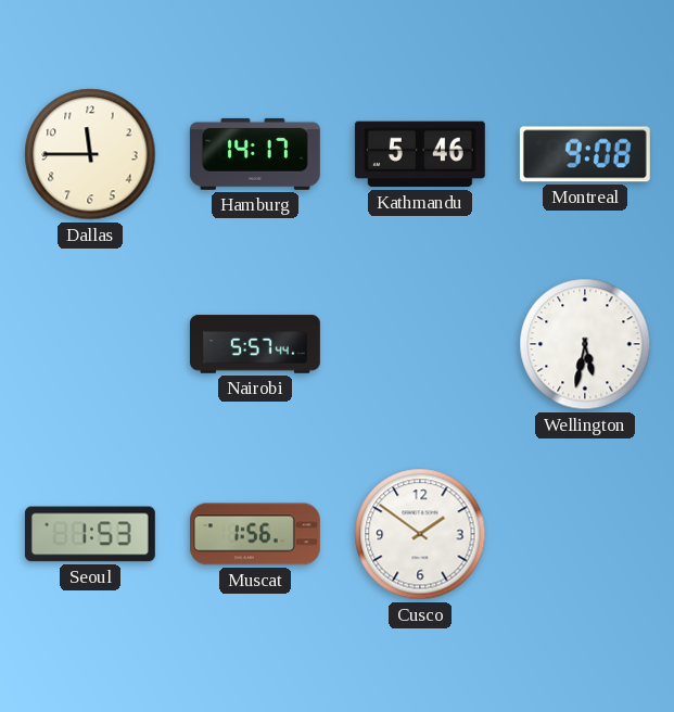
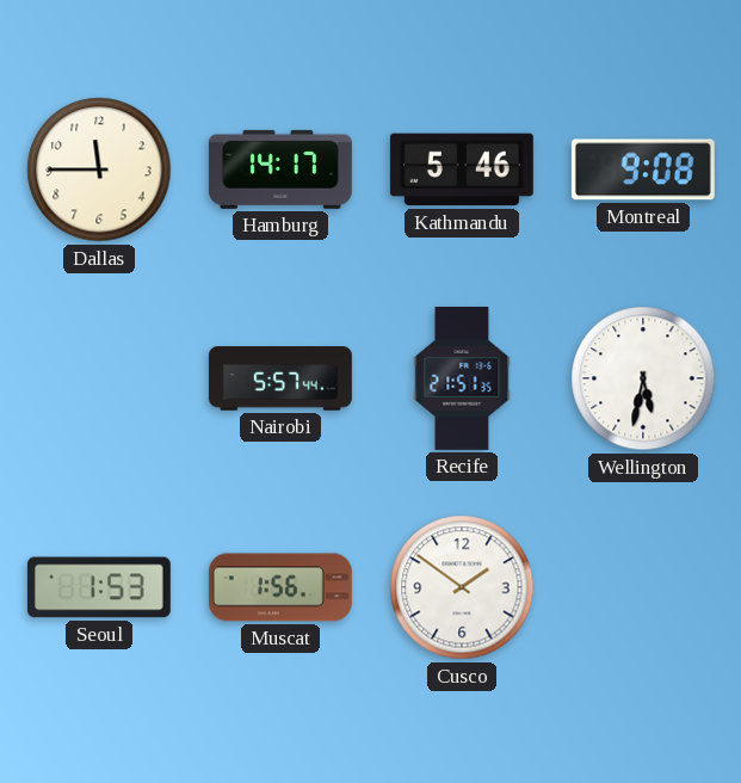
Recife: none -> 21:51
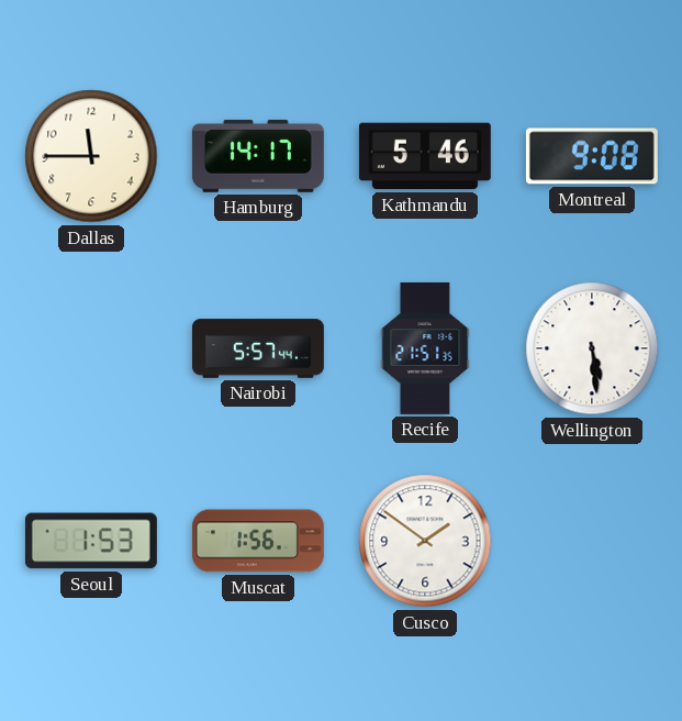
Wellington: 5:32 -> 5:29
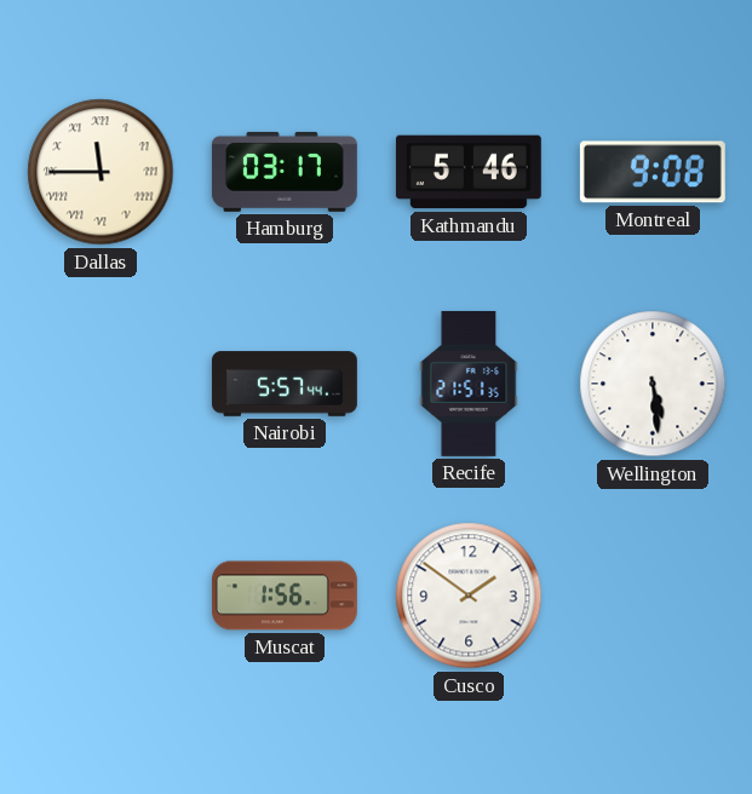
Dallas numerals: Arabic -> Roman
Hamburg: 14:17 -> 03:17
Seoul: 1:53 -> none
